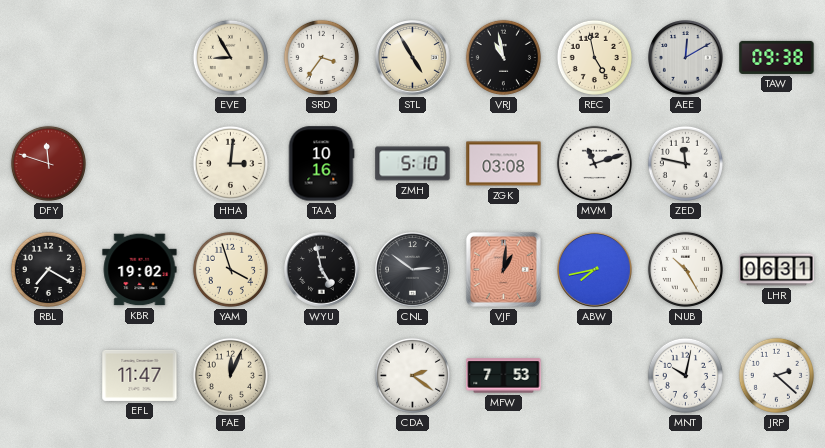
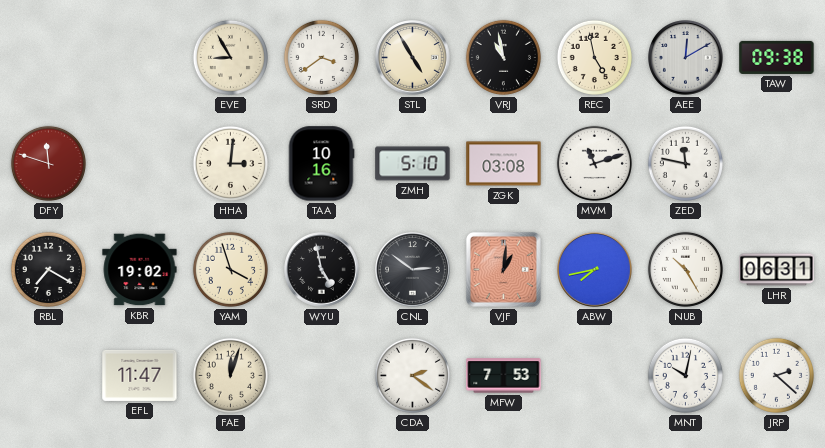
SRD: 3:36 -> 3:39
FAE: 12:04 -> 12:03
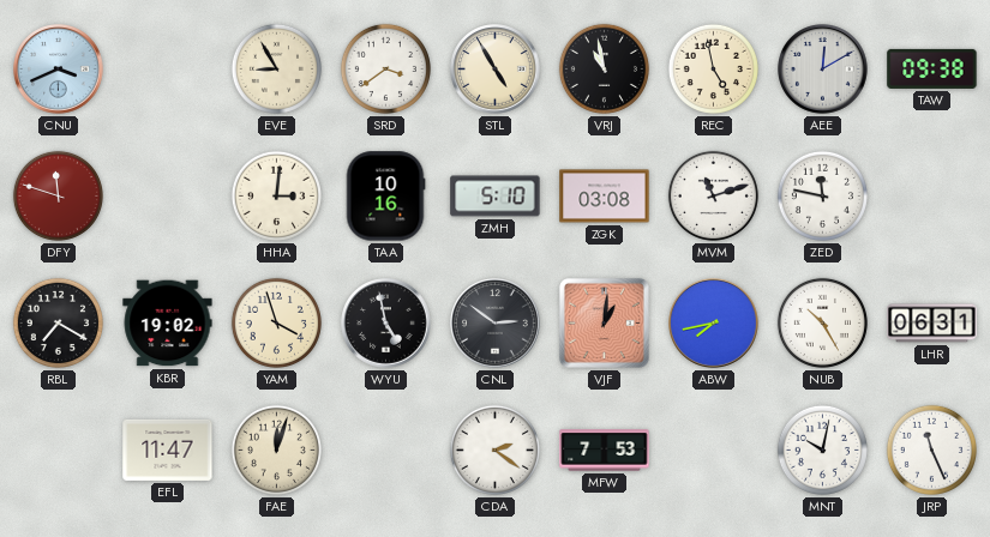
CNU: none -> 3:41
JRP: 2:22 -> 11:26
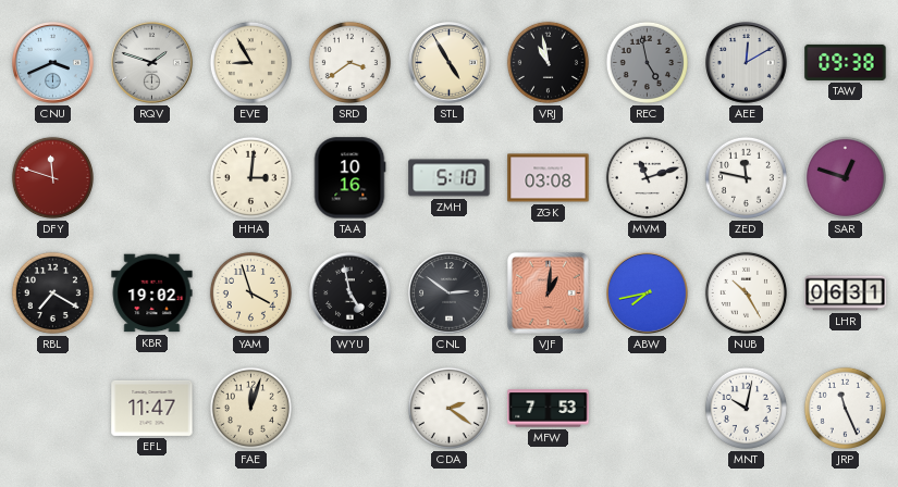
RQV: none -> 1:48
REC dial: cream -> grey
SAR: none -> 12:48
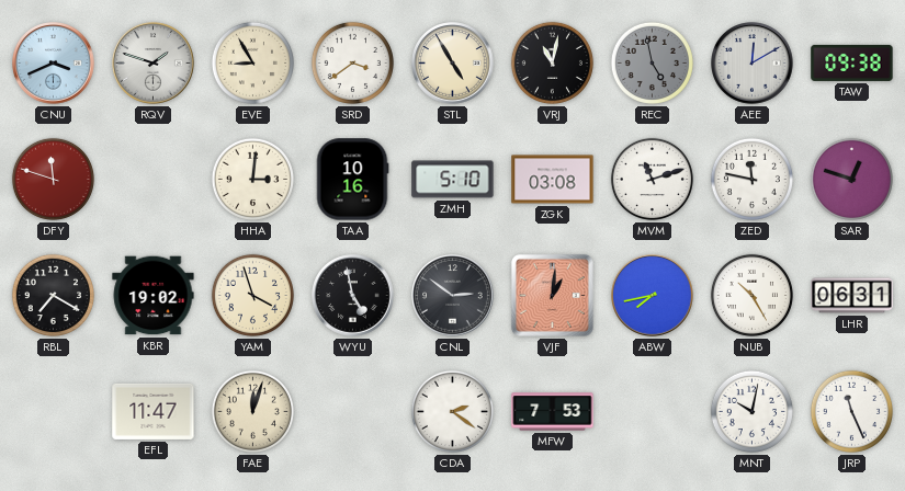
VRJ: 10:58 -> 11:02
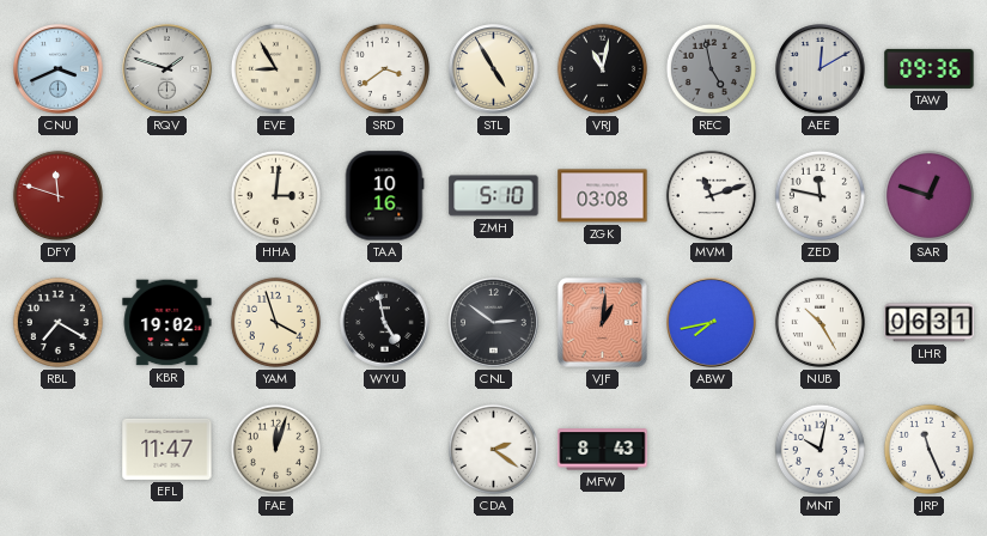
TAW: 09:38 -> 09:36
MFW: 7:53 -> 8:43
